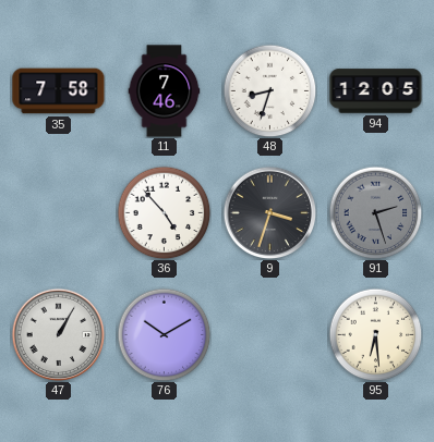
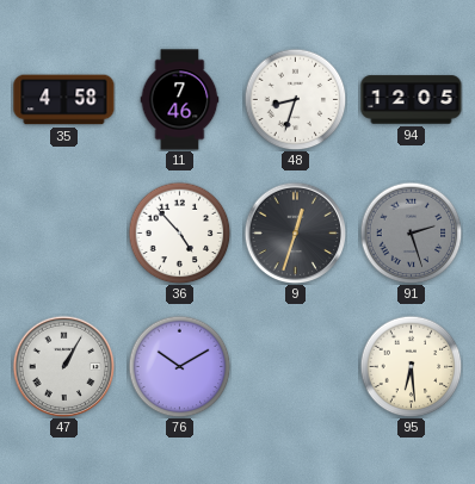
35: 7:58 -> 4:58
9: 3:33 -> 12:33
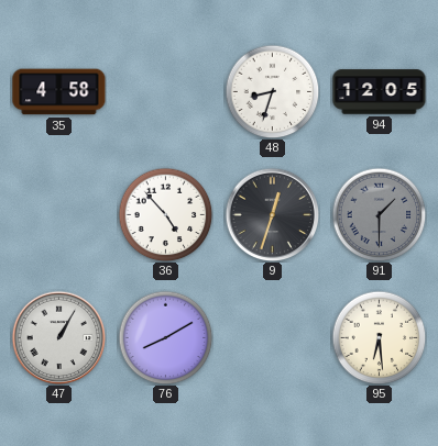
11: 7:46 -> none
91: 2:27 -> 1:30
76: 10:10 -> 8:10
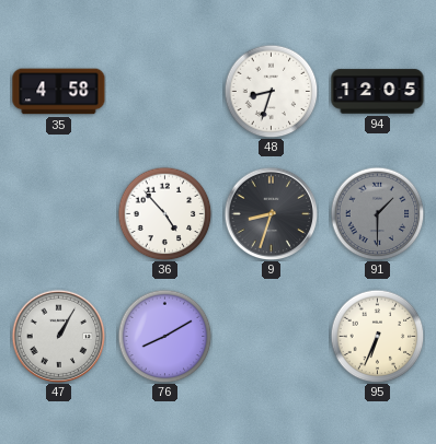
9: 12:33 -> 8:33
95: 6:29 -> 6:34
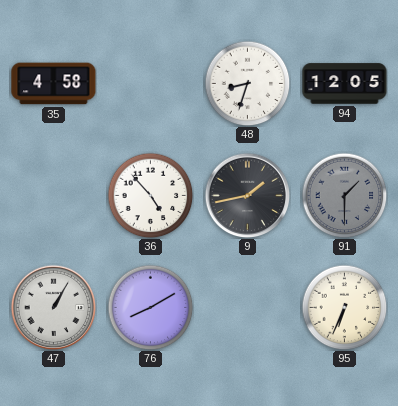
9: 8:33 -> 1:43
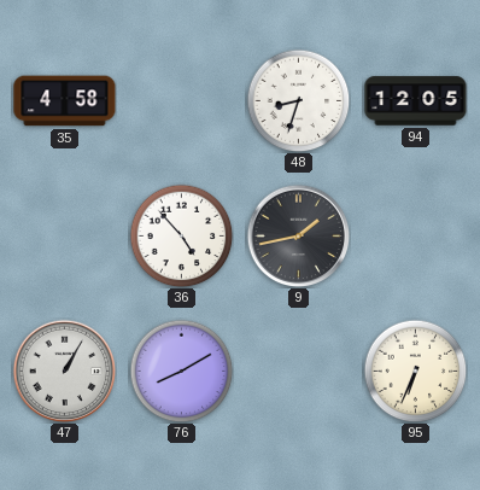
91: 1:30 -> none
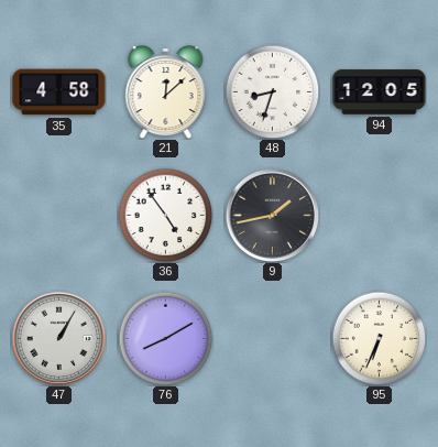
21: none -> 12:08
36: 4:53 -> 4:54
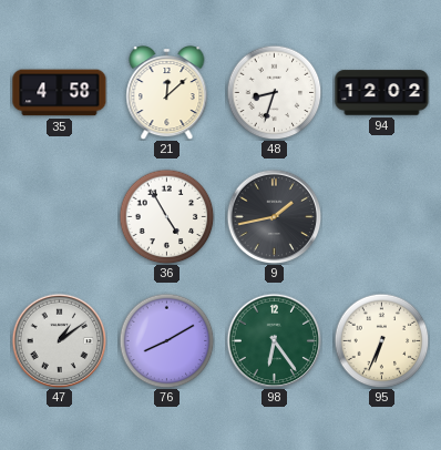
94: 12:05 -> 12:02
36: 4:54 -> 4:55
47: 1:05 -> 1:09
98: none -> 6:24
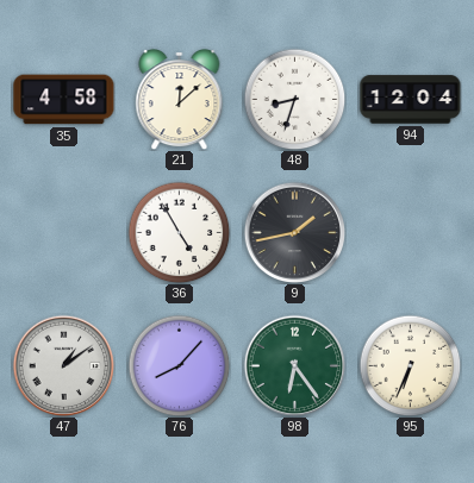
94: 12:02 -> 12:04
76: 8:10 -> 8:07
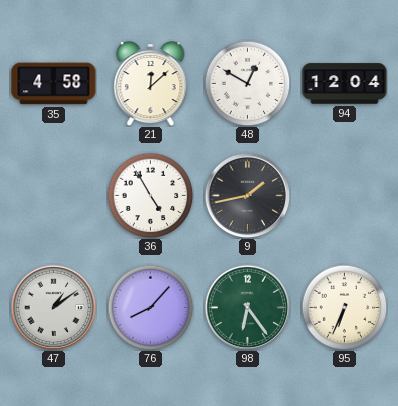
48: 8:33 -> 12:50
